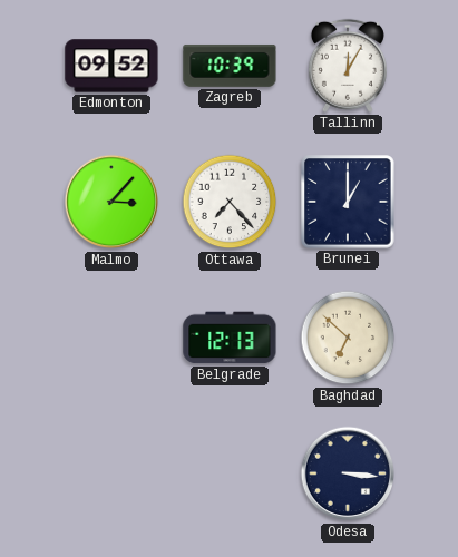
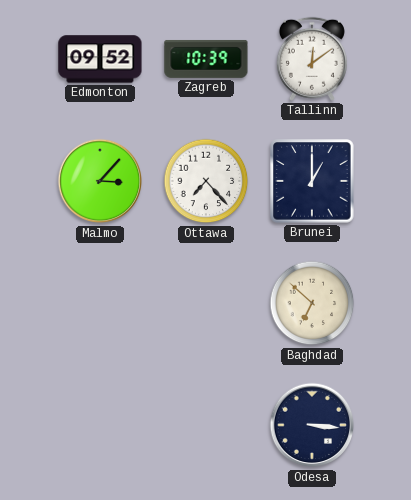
Tallinn: 12:05 -> 12:09
Belgrade: 12:13 -> none
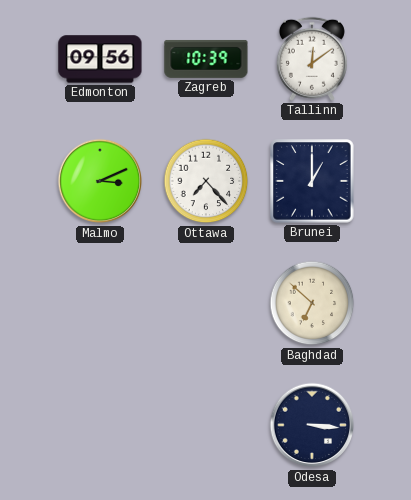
Edmonton: 09:52 -> 09:56
Malmo: 3:07 -> 3:11
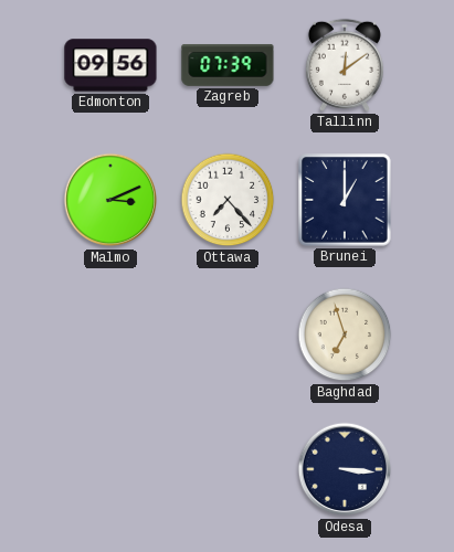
Zagreb: 10:39 -> 07:39
Baghdad: 6:52 -> 6:57
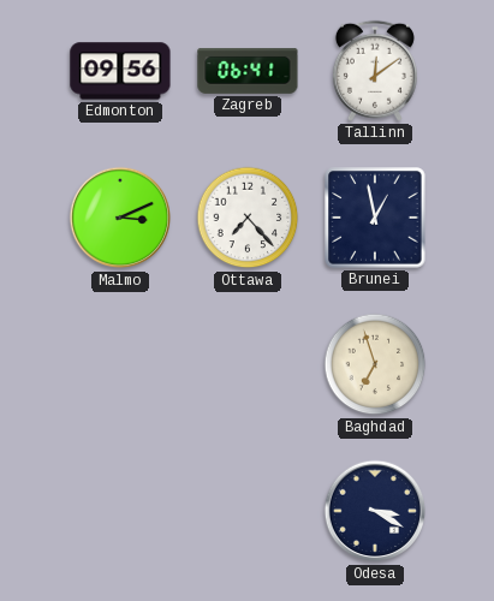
Zagreb: 07:39 -> 06:41
Brunei: 1:00 -> 12:58
Odesa: 3:16 -> 3:20
